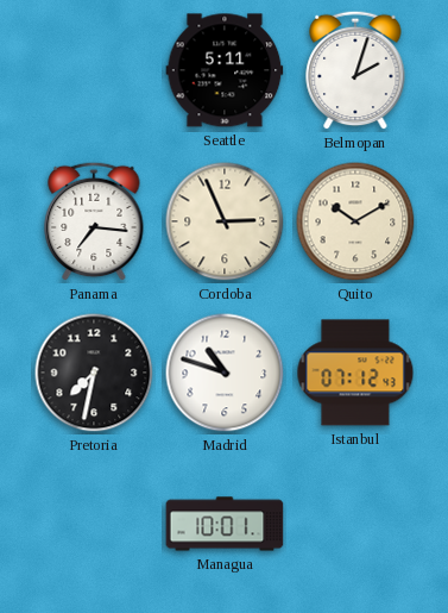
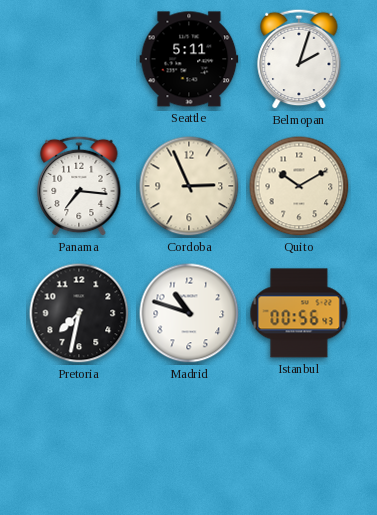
Istanbul: 07:12 -> 00:56
Managua: 10:01 -> none
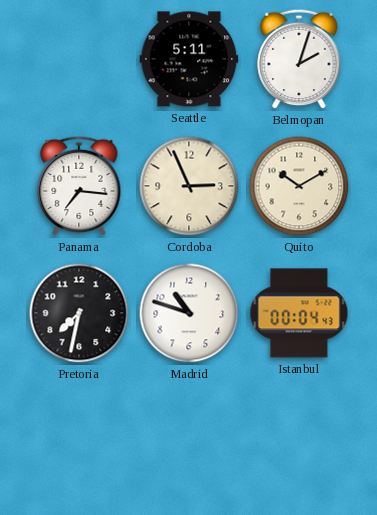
Istanbul: 00:56 -> 00:04
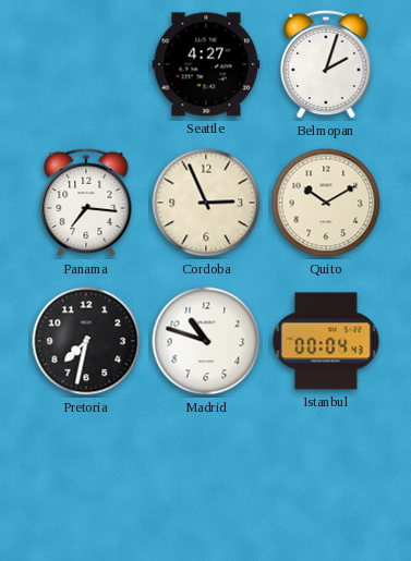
Seattle: 5:11 -> 4:27
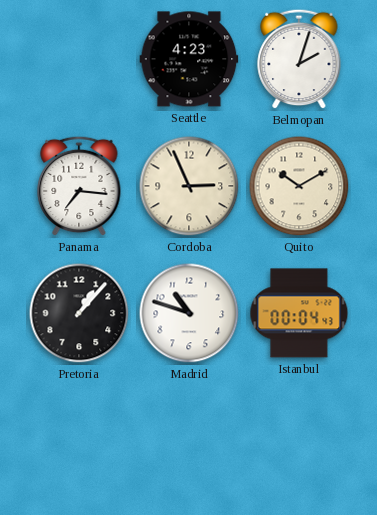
Seattle: 4:27 -> 4:23
Pretoria: 7:32 -> 1:07
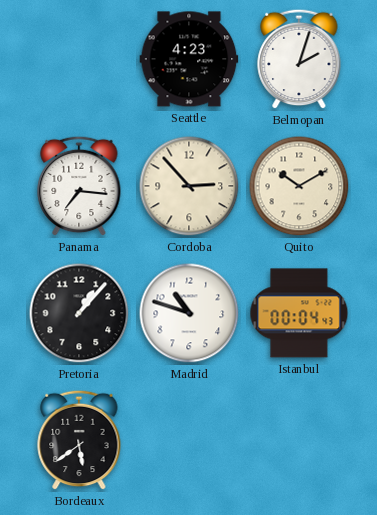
Cordoba: 2:56 -> 2:53
Bordeaux: none -> 5:39
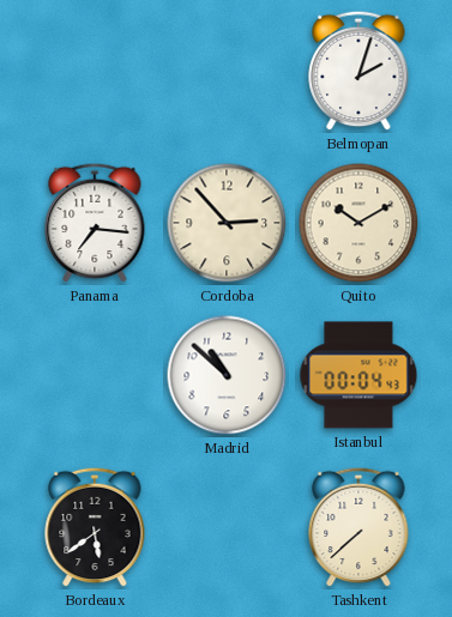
Seattle: 4:23 -> none
Pretoria: 1:07 -> none
Madrid: 10:48 -> 10:52
Tashkent: none -> 7:38
